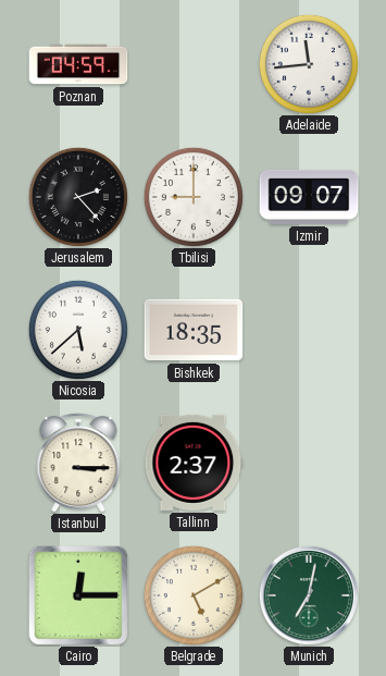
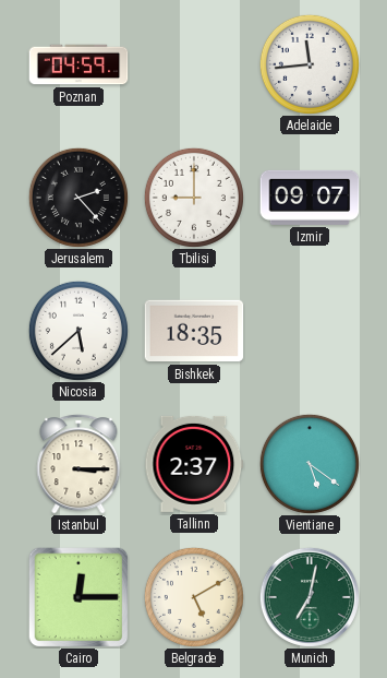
Vientiane: none -> 5:21
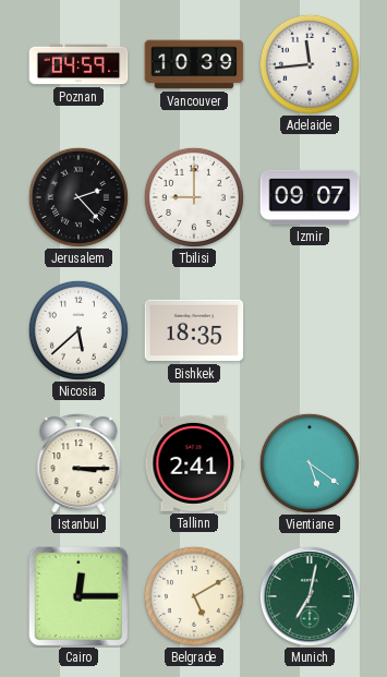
Vancouver: none -> 10:39
Tallinn: 2:37 -> 2:41
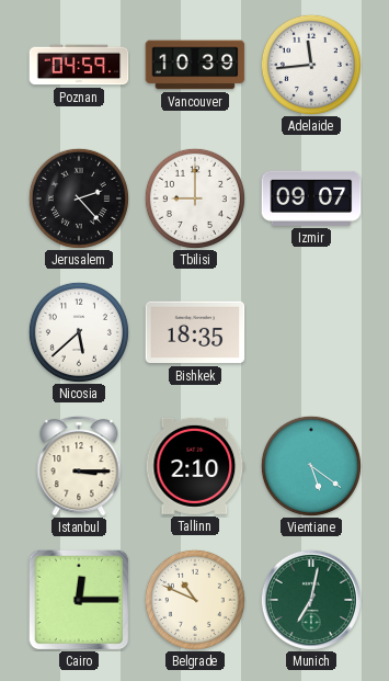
Tallinn: 2:41 -> 2:10
Belgrade: 5:10 -> 10:49
